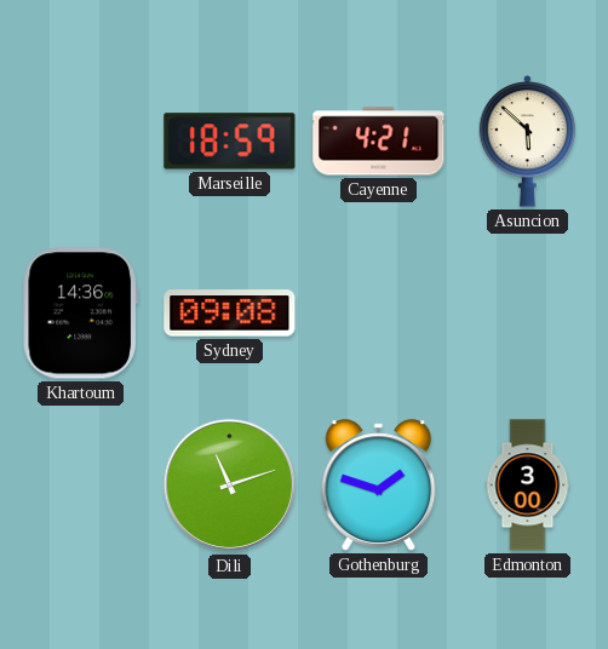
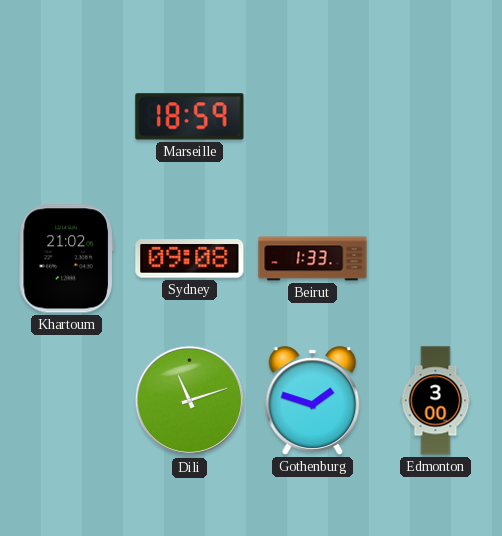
Cayenne: 4:21 -> none
Asuncion: 5:52 -> none
Khartoum: 14:36 -> 21:02
Beirut: none -> 1:33
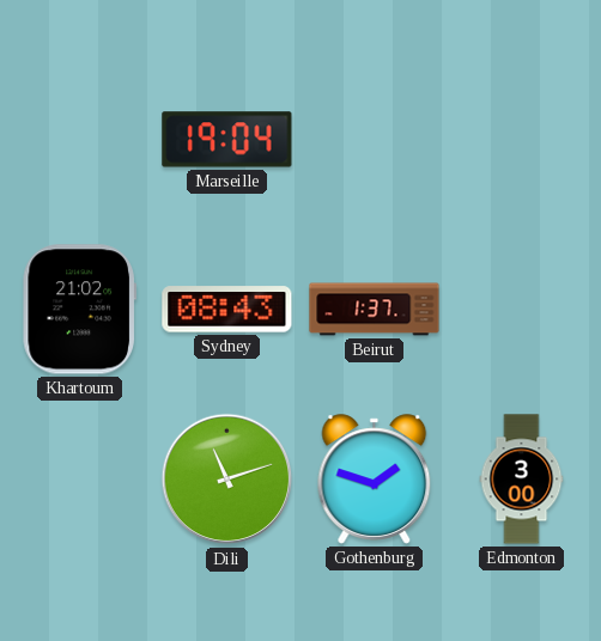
Marseille: 18:59 -> 19:04
Sydney: 09:08 -> 08:43
Beirut: 1:33 -> 1:37
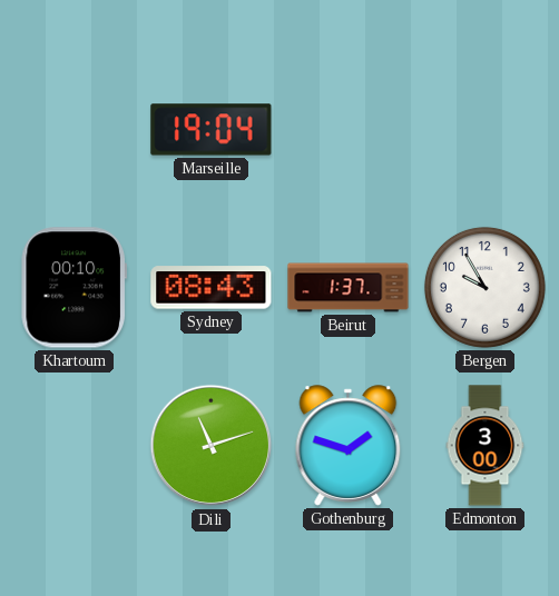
Khartoum: 21:02 -> 00:10
Bergen: none -> 9:55
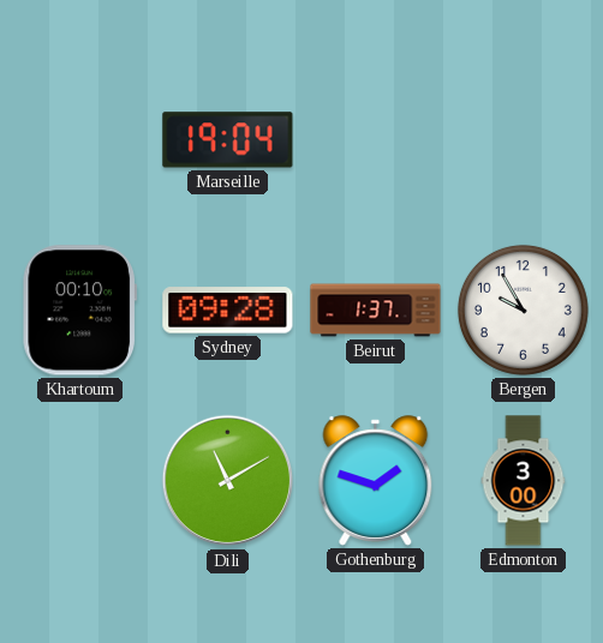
Sydney: 08:43 -> 09:28
Dili: 11:12 -> 11:10
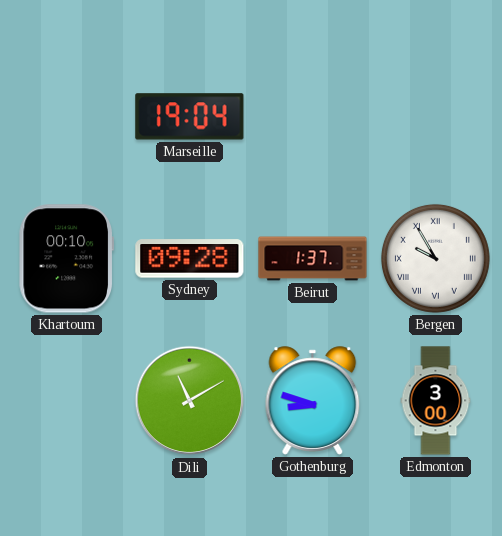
Bergen numerals: Arabic -> Roman
Gothenburg: 1:48 -> 8:48
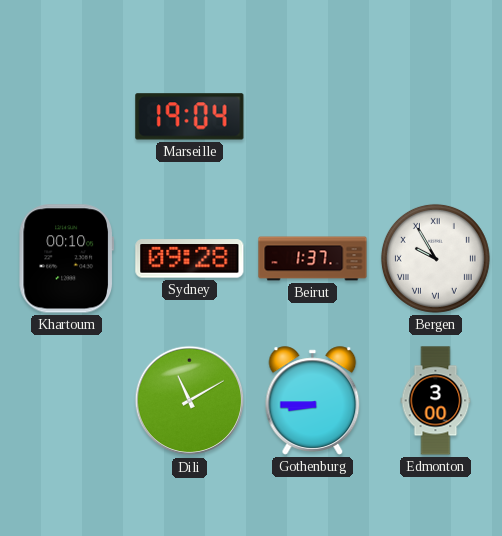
Gothenburg: 8:48 -> 8:45
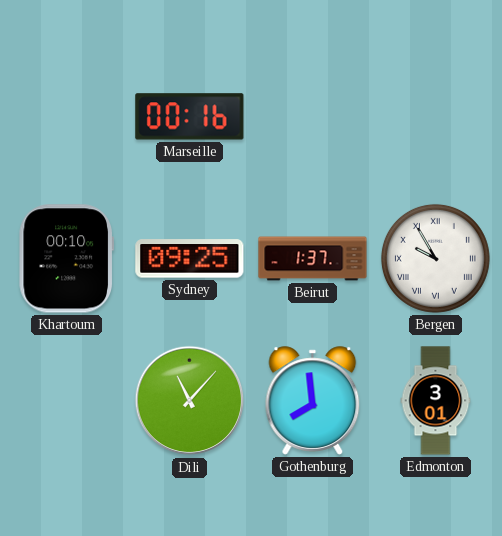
Marseille: 19:04 -> 00:16
Sydney: 09:28 -> 09:25
Dili: 11:10 -> 11:07
Gothenburg: 8:45 -> 7:59
Edmonton: 3:00 -> 3:01
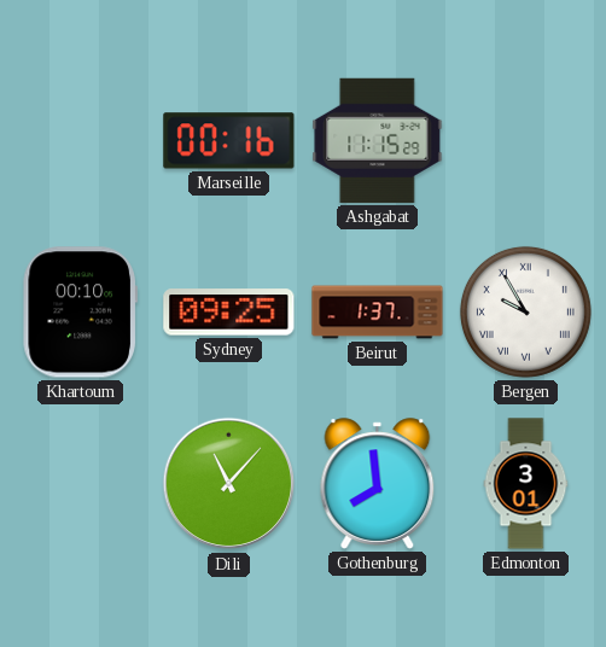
Ashgabat: none -> 11:15
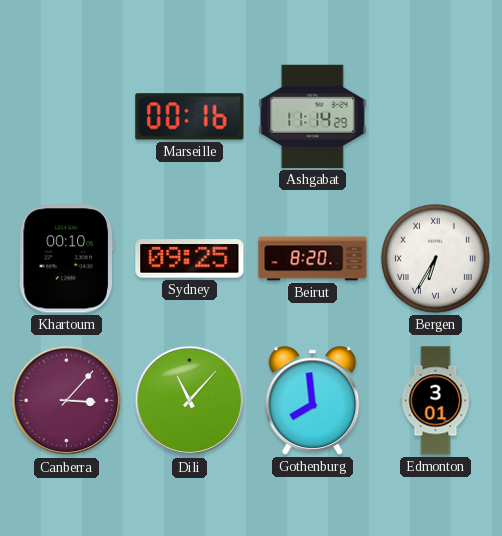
Ashgabat: 11:15 -> 11:14
Beirut: 1:37 -> 8:20
Bergen: 9:55 -> 6:35
Canberra: none -> 3:07
